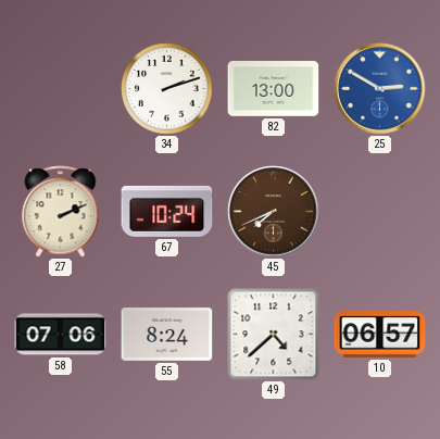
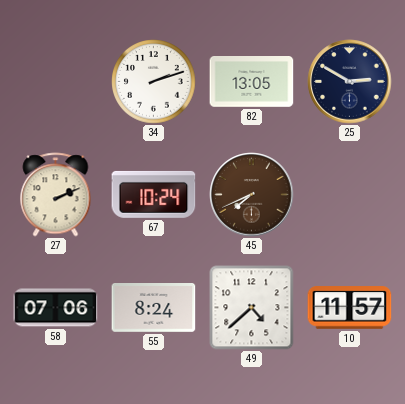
82: 13:00 -> 13:05
25 dial: blue -> navy
10: 06:57 -> 11:57
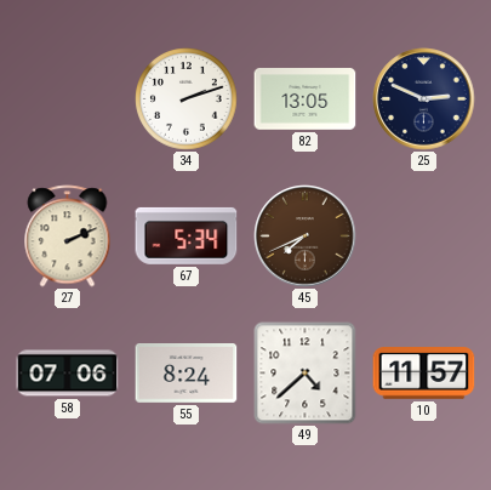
25: 2:50 -> 2:49
67: 10:24 -> 5:34
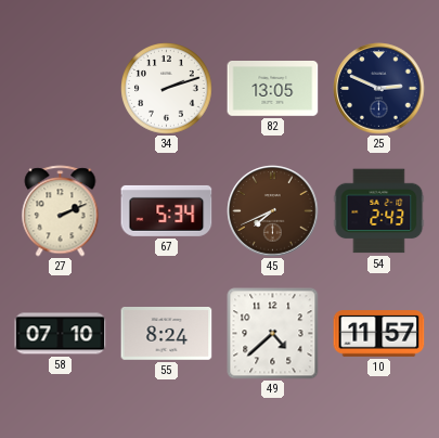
54: none -> 2:43
58: 07:06 -> 07:10
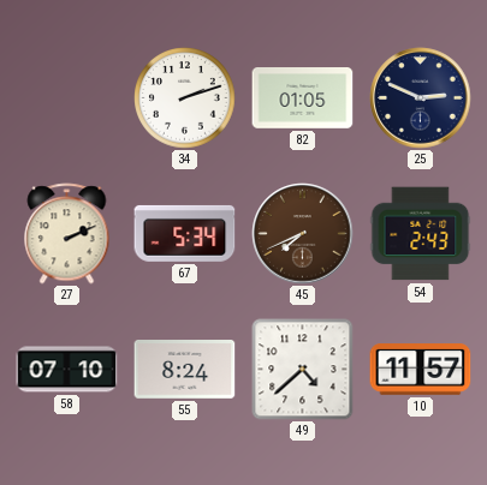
82: 13:05 -> 01:05
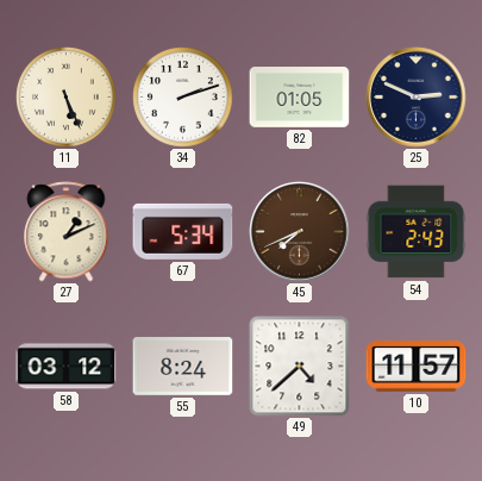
11: none -> 5:26
27: 2:11 -> 1:11
58: 07:10 -> 03:12
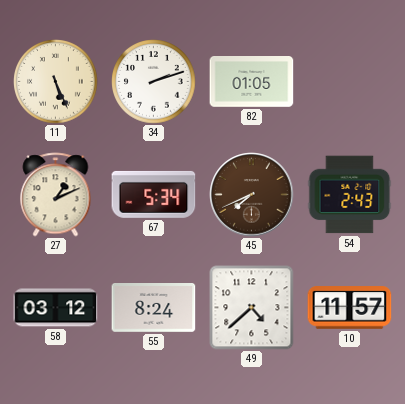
25: 2:49 -> none
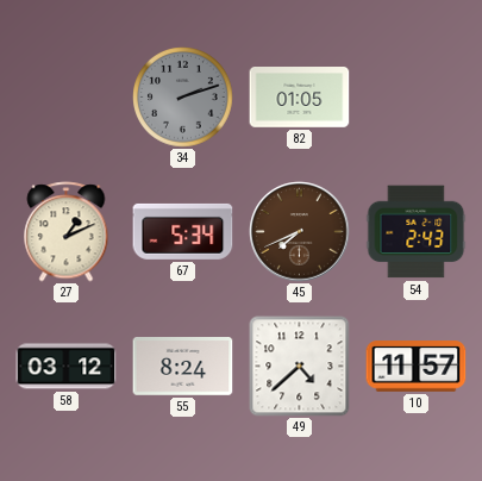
11: 5:26 -> none
34 dial: white -> grey
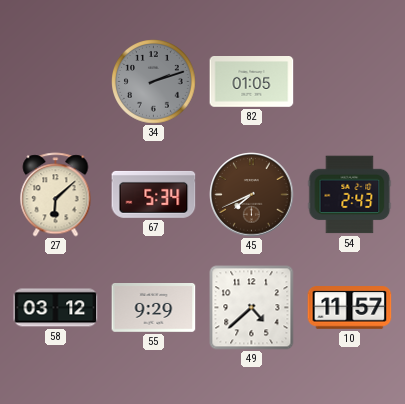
27: 1:11 -> 6:08
55: 8:24 -> 9:29
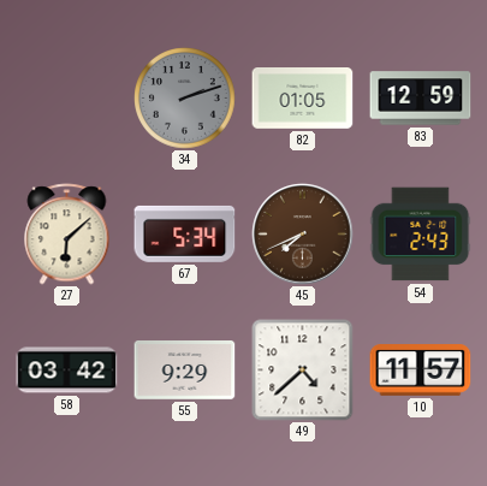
83: none -> 12:59
58: 03:12 -> 03:42
